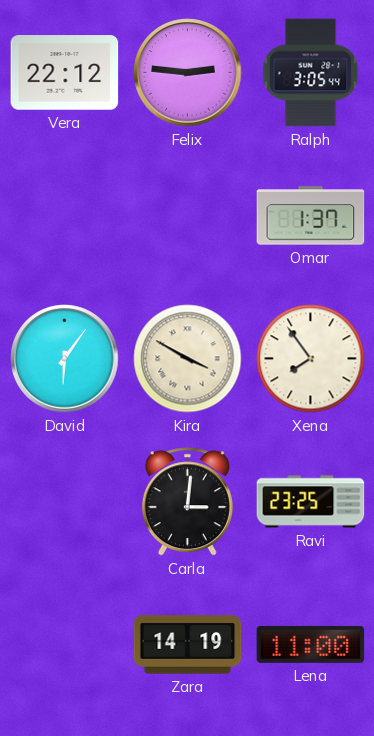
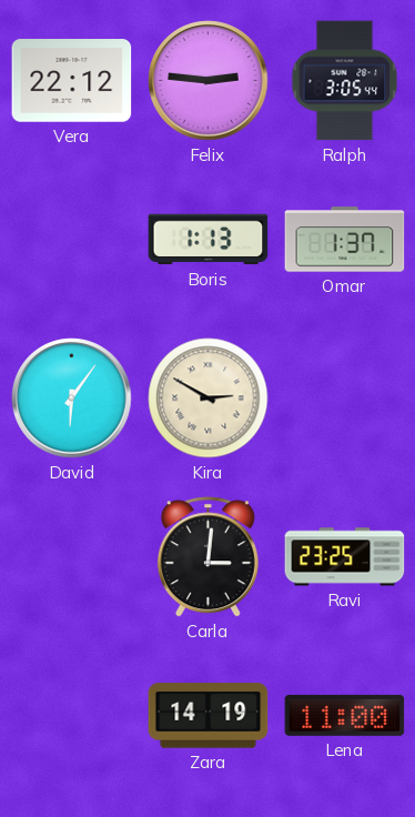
Boris: none -> 1:13
Kira: 3:50 -> 2:50
Xena: 7:54 -> none
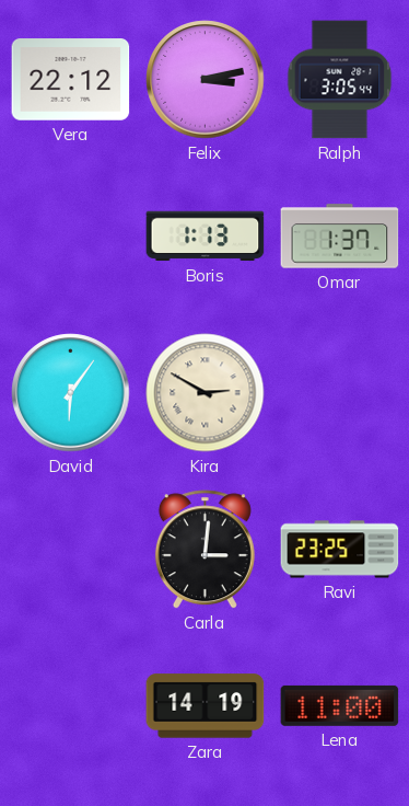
Felix: 2:46 -> 3:13
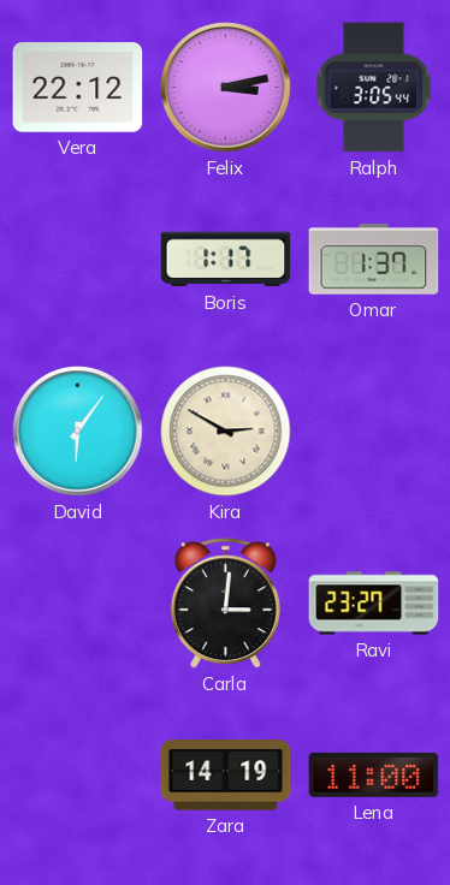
Boris: 1:13 -> 1:17
Ravi: 23:25 -> 23:27
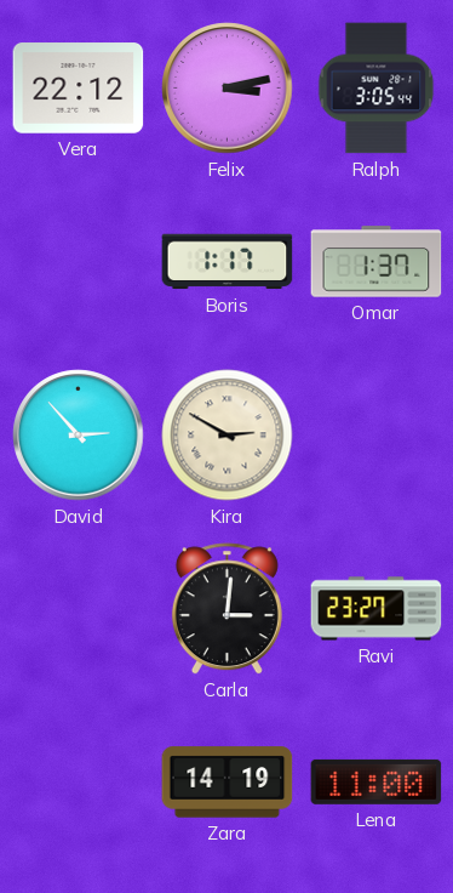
David: 6:06 -> 2:53
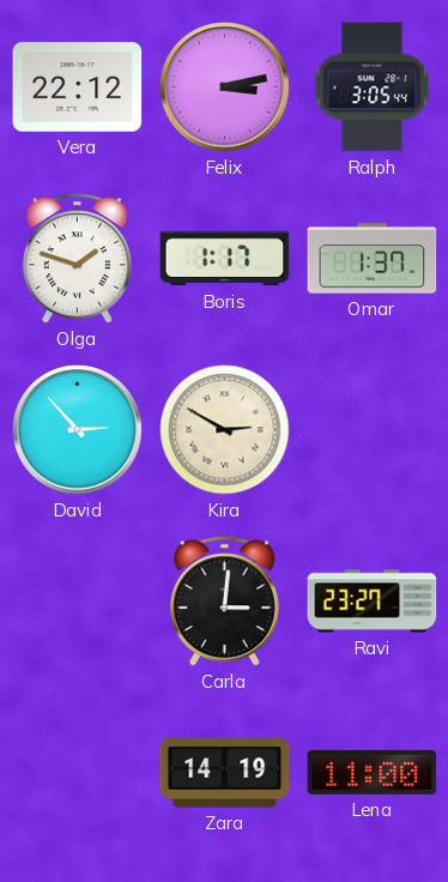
Olga: none -> 1:48
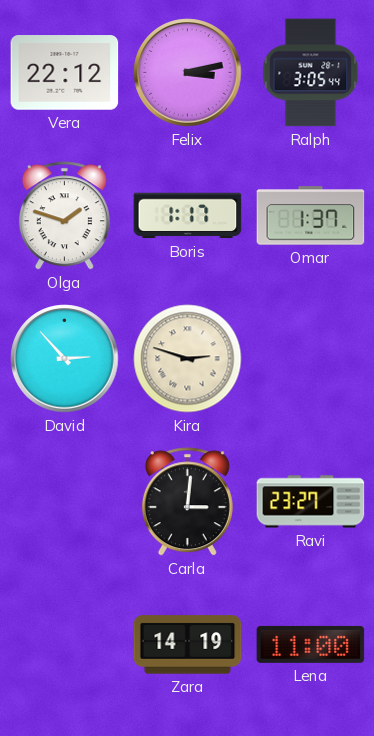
Kira: 2:50 -> 2:48
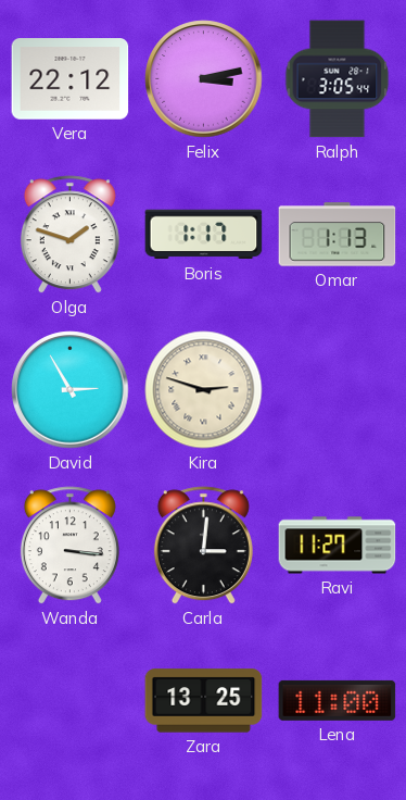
Omar: 1:37 -> 1:13
David: 2:53 -> 2:55
Wanda: none -> 3:16
Ravi: 23:27 -> 11:27
Zara: 14:19 -> 13:25
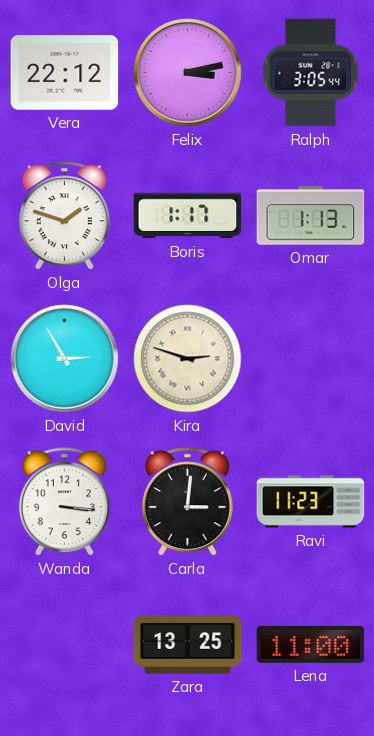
Ravi: 11:27 -> 11:23
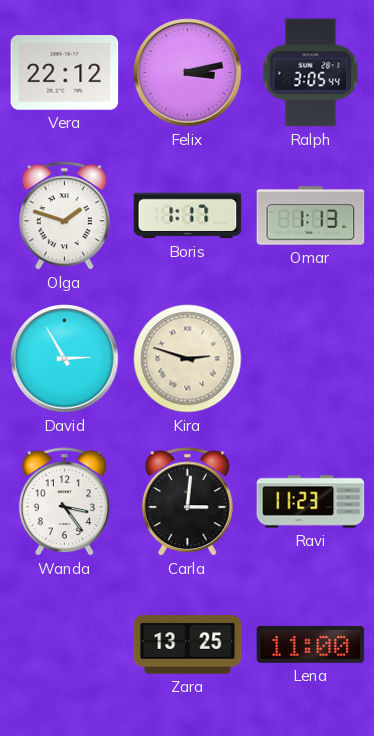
Wanda: 3:16 -> 3:24
